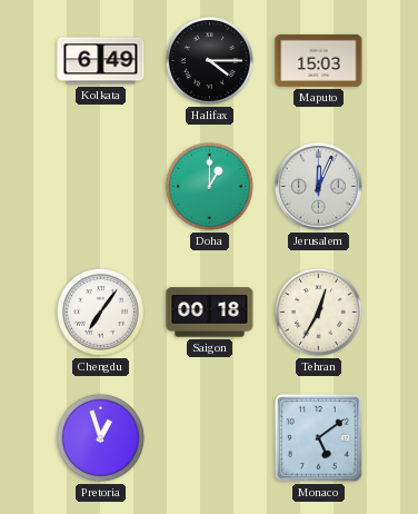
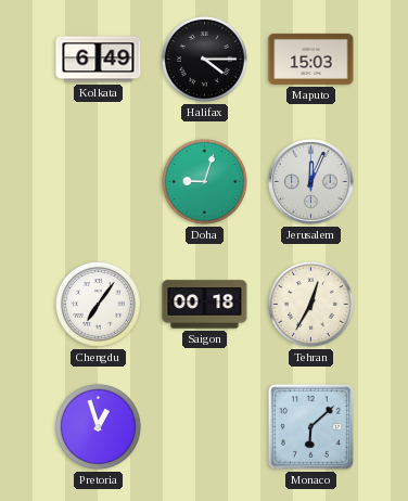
Doha: 1:00 -> 9:03
Monaco: 5:09 -> 6:08
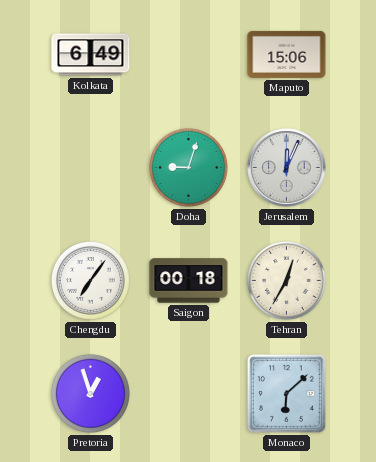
Halifax: 4:15 -> none
Maputo: 15:03 -> 15:06
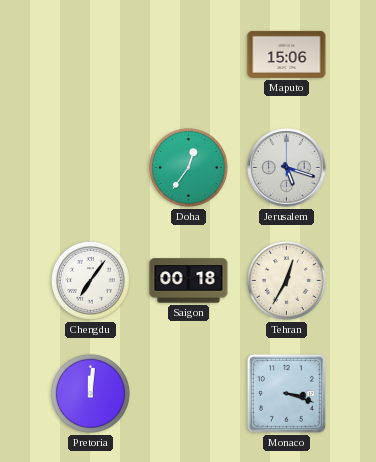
Kolkata: 6:49 -> none
Doha: 9:03 -> 12:36
Jerusalem: 12:04 -> 5:18
Pretoria: 12:57 -> 12:01
Monaco: 6:08 -> 3:18
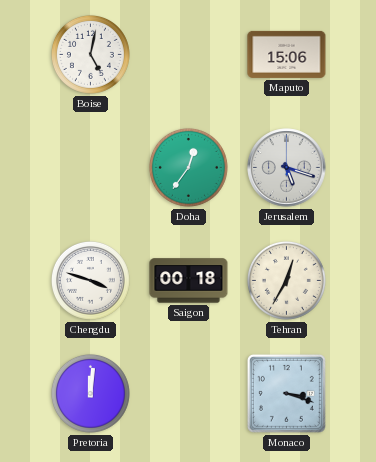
Boise: none -> 5:02
Chengdu: 7:06 -> 3:48
